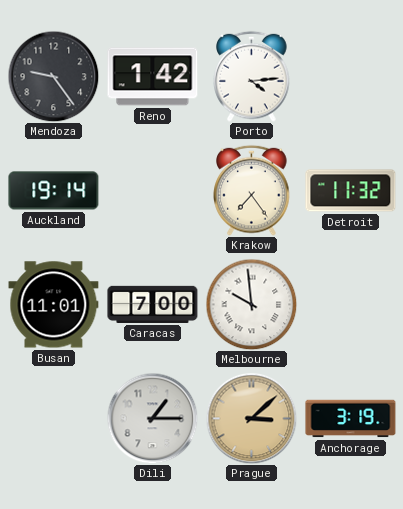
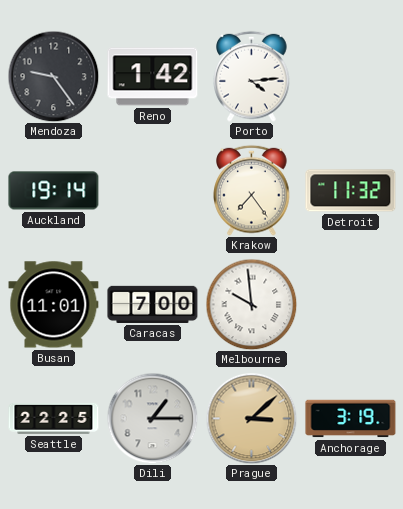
Seattle: none -> 22:25
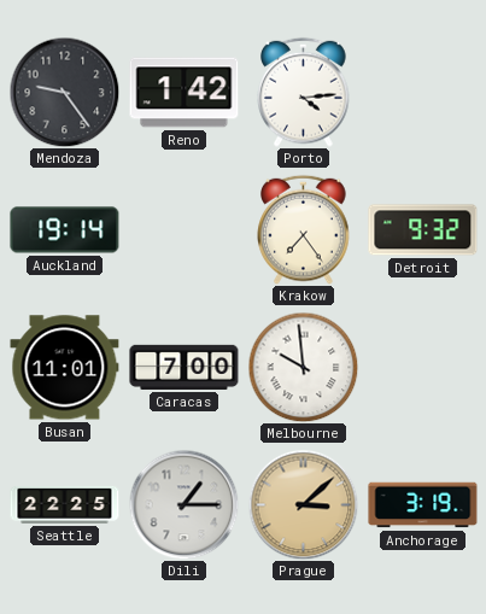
Detroit: 11:32 -> 9:32
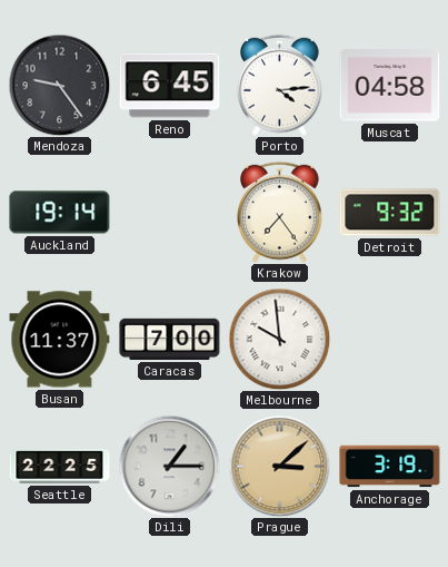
Reno: 1:42 -> 6:45
Muscat: none -> 04:58
Busan: 11:01 -> 11:37
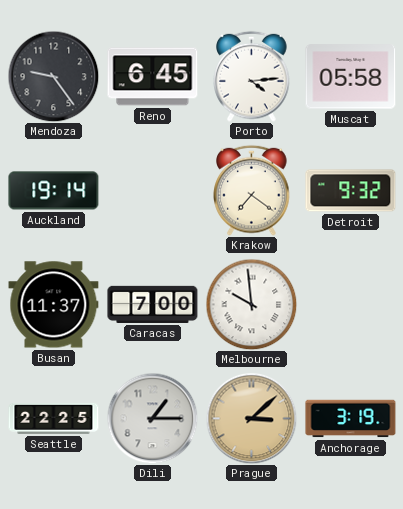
Muscat: 04:58 -> 05:58
Krakow: 7:24 -> 7:21
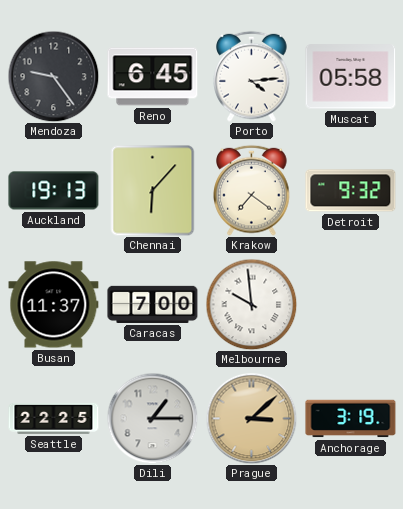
Auckland: 19:14 -> 19:13
Chennai: none -> 6:07
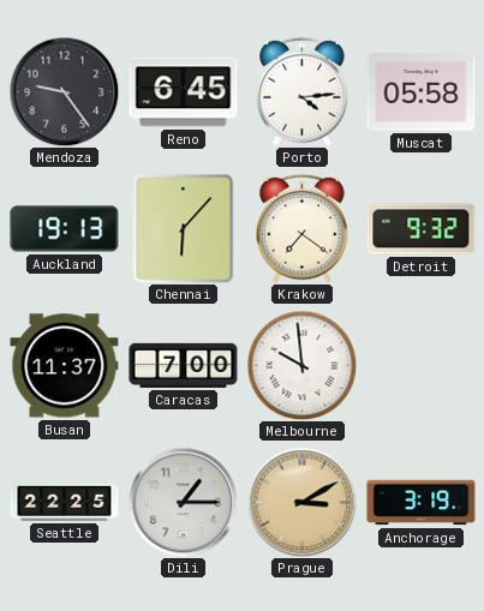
Prague: 3:08 -> 3:10
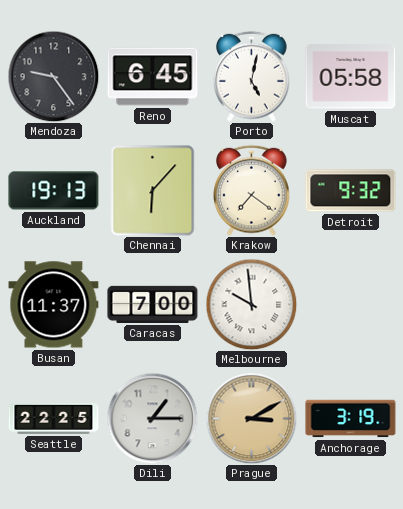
Porto: 4:14 -> 5:02
